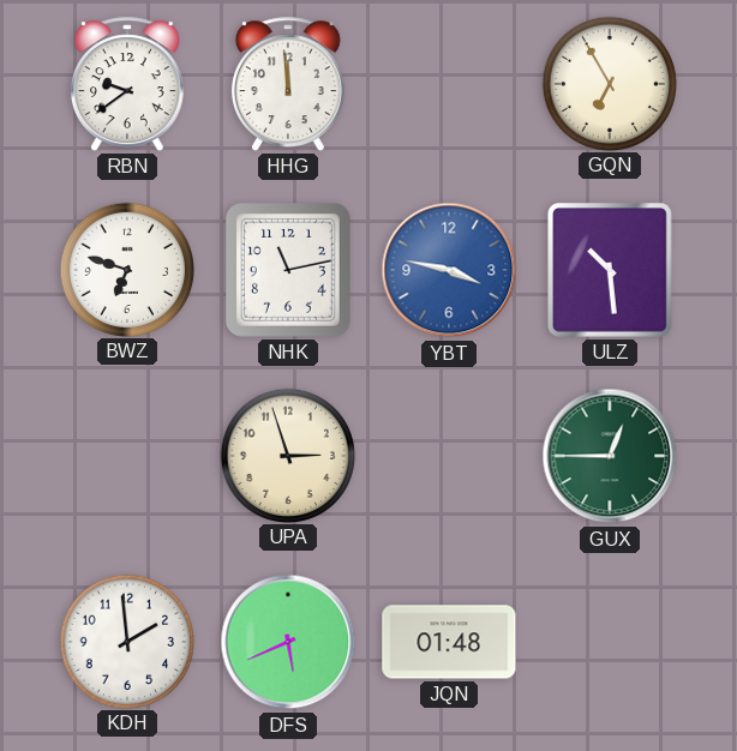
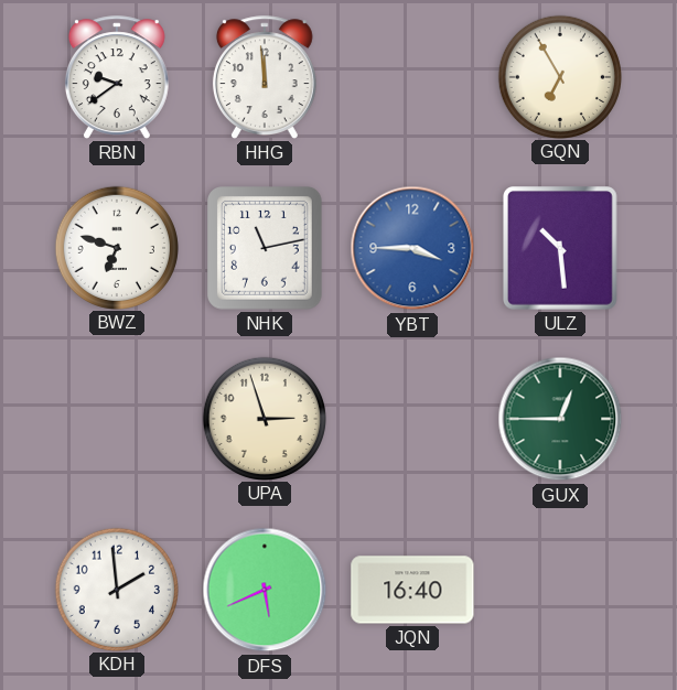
YBT: 3:47 -> 3:45
JQN: 01:48 -> 16:40
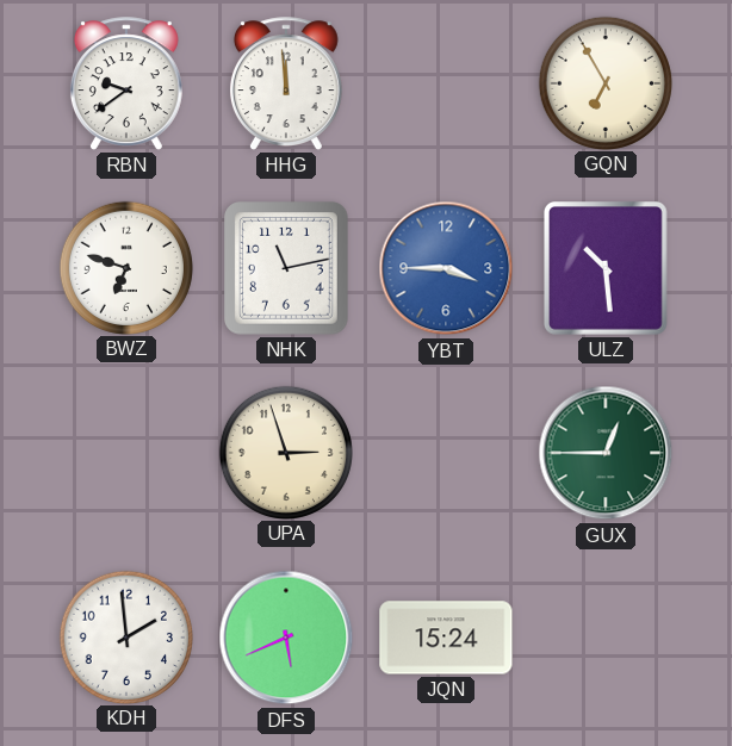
JQN: 16:40 -> 15:24
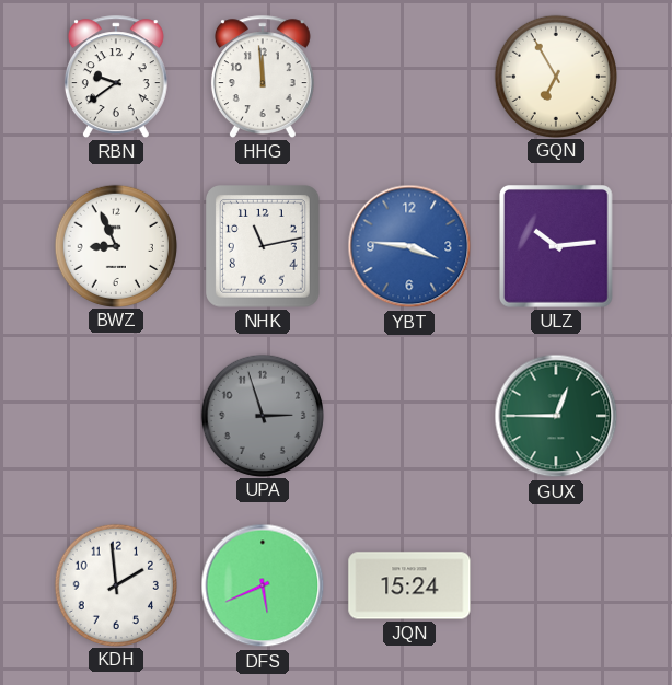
BWZ: 6:48 -> 8:56
YBT: 3:45 -> 3:46
ULZ: 10:29 -> 10:14
UPA dial: cream -> grey
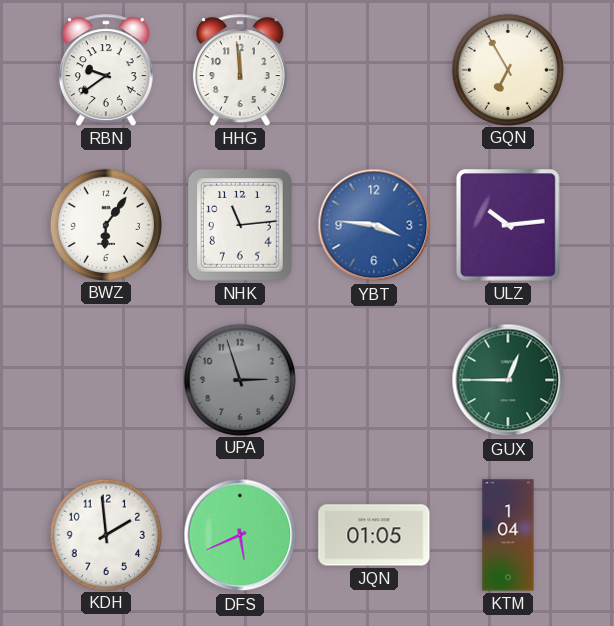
BWZ: 8:56 -> 6:06
NHK: 11:13 -> 11:14
JQN: 15:24 -> 01:05
KTM: none -> 1:04
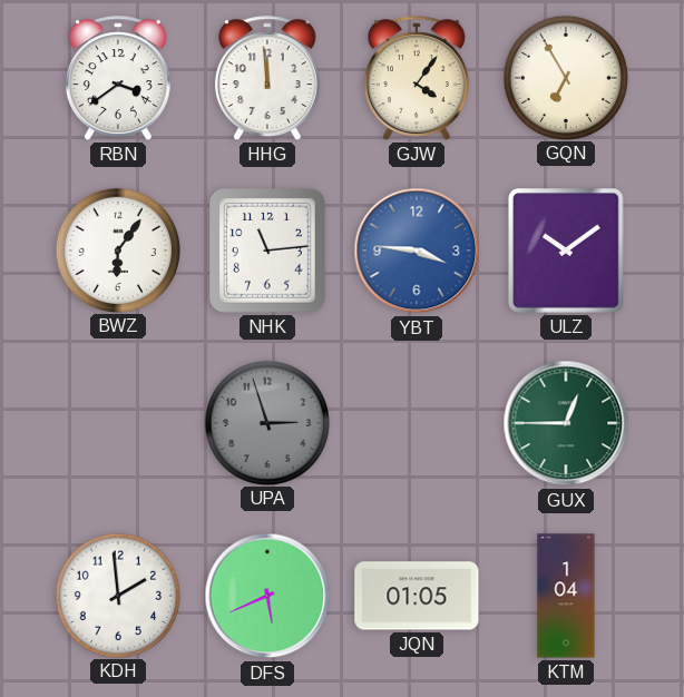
RBN: 9:39 -> 3:39
GJW: none -> 4:06
ULZ: 10:14 -> 10:09
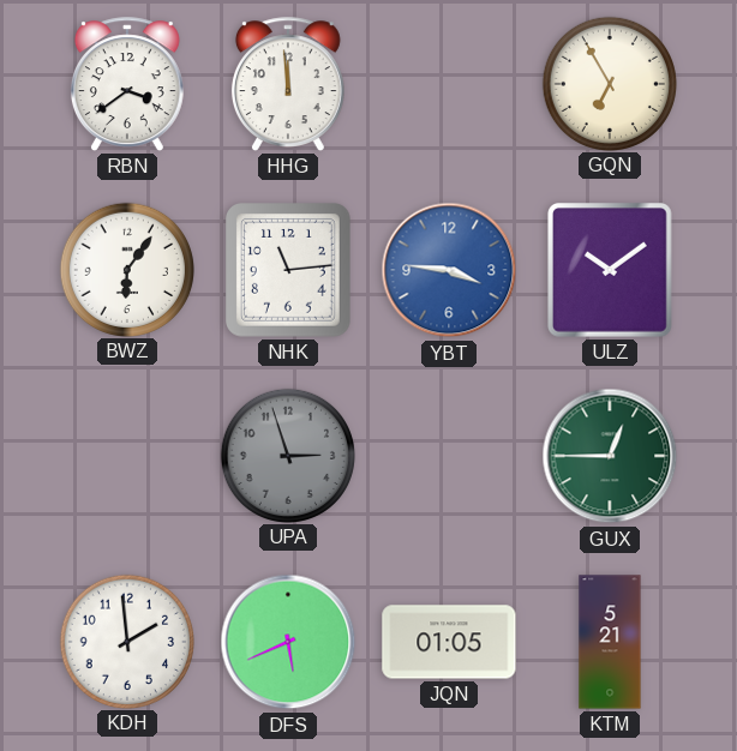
GJW: 4:06 -> none
KTM: 1:04 -> 5:21
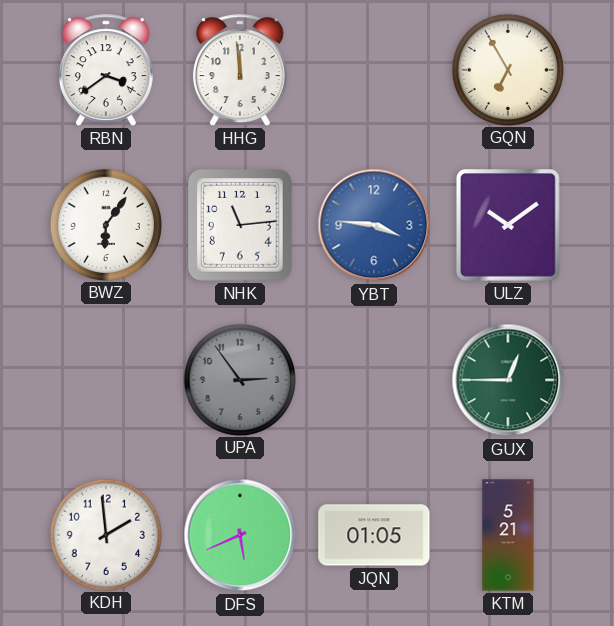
UPA: 2:57 -> 2:54
